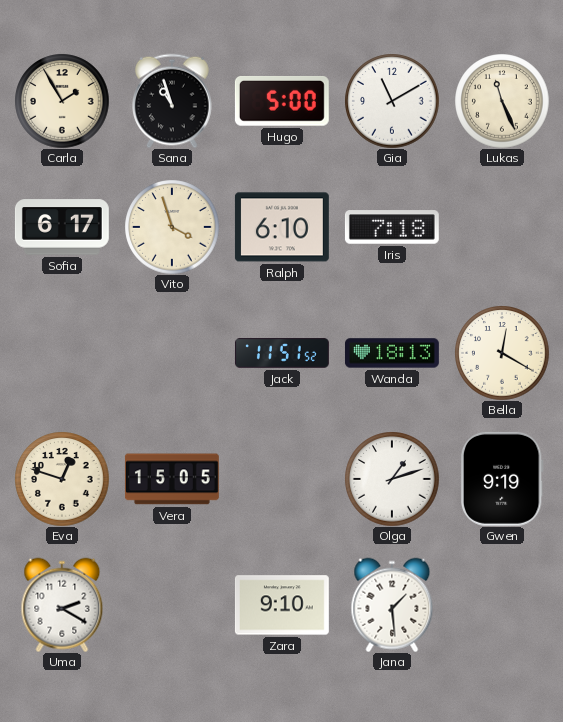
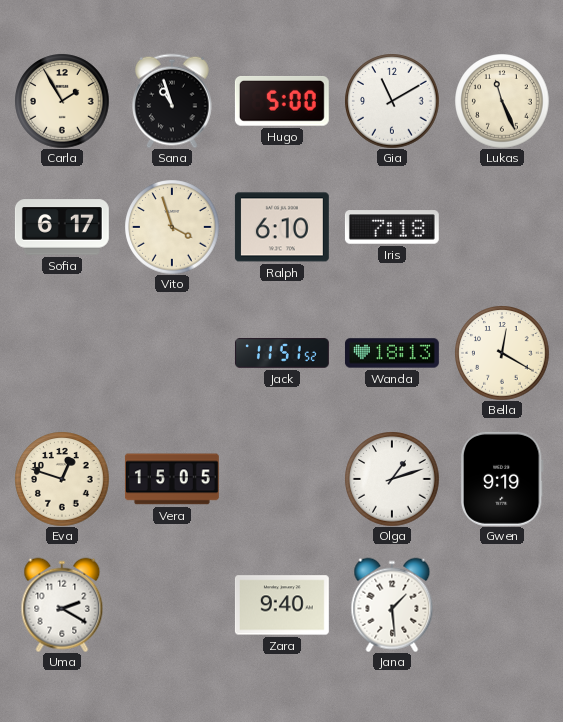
Zara: 9:10 -> 9:40
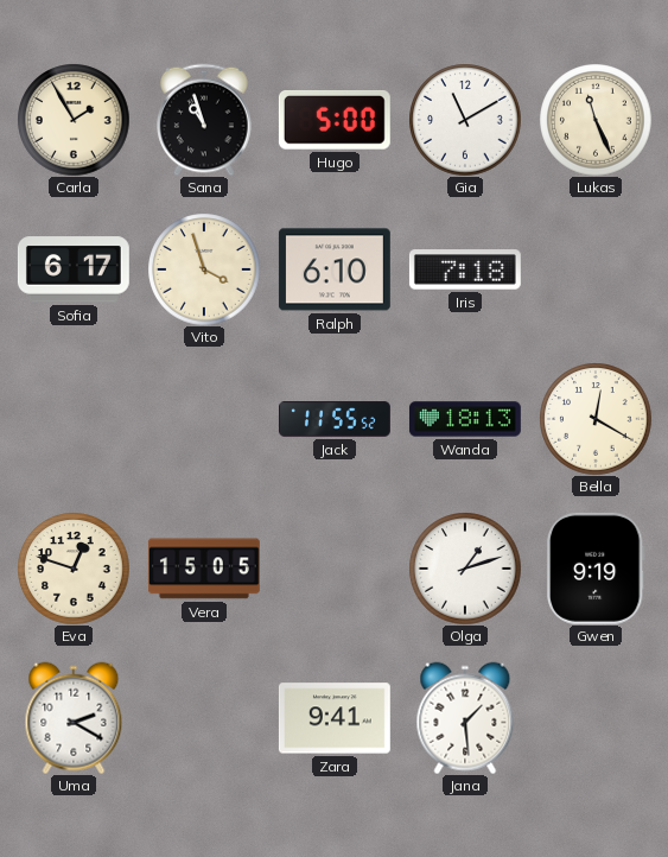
Jack: 11:51 -> 11:55
Zara: 9:40 -> 9:41
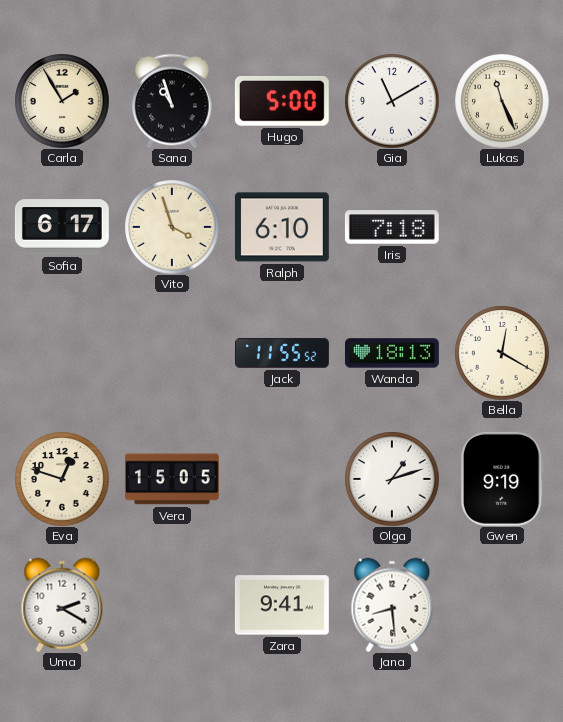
Jana: 1:29 -> 8:29
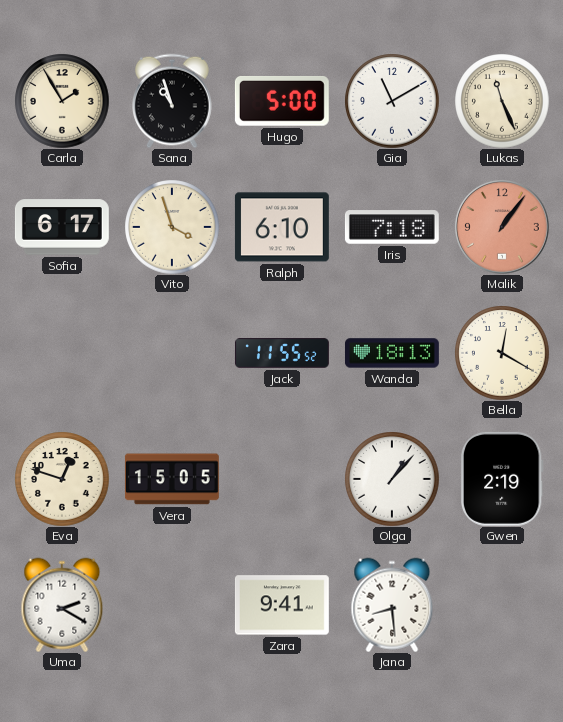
Malik: none -> 1:06
Olga: 1:12 -> 1:07
Gwen: 9:19 -> 2:19
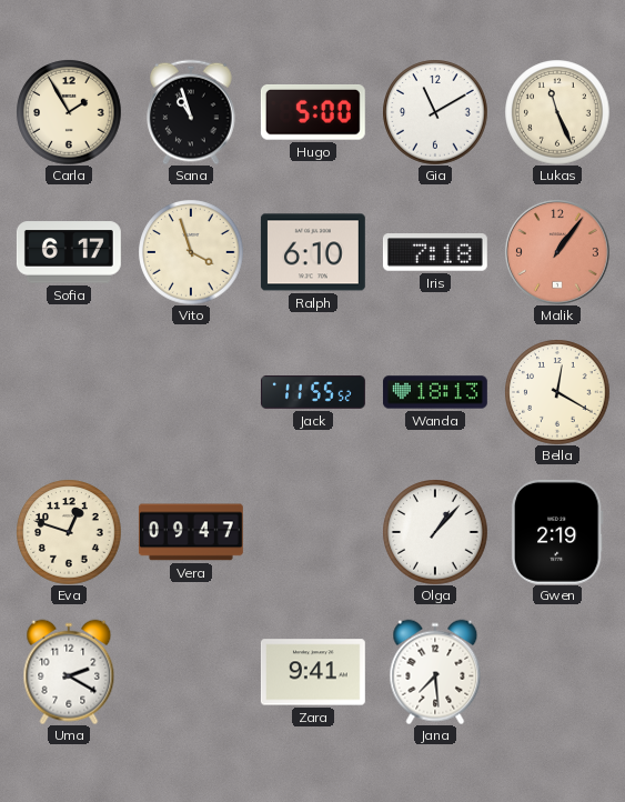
Vera: 15:05 -> 09:47
Jana: 8:29 -> 7:29
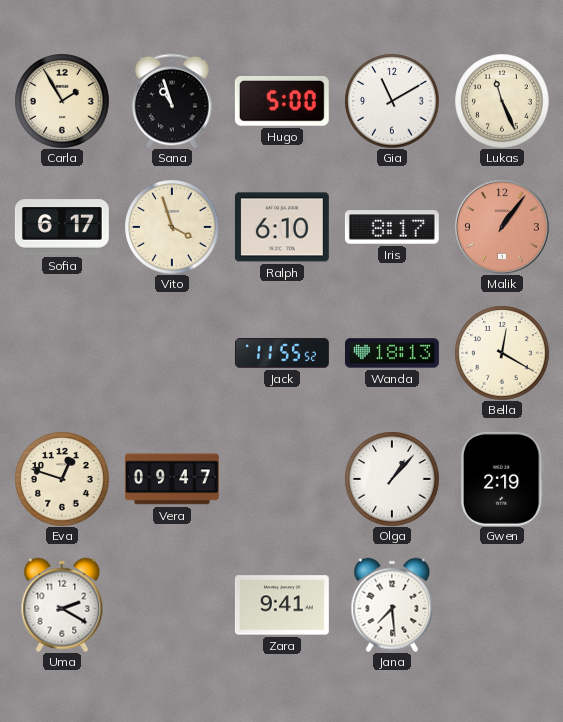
Iris: 7:18 -> 8:17
